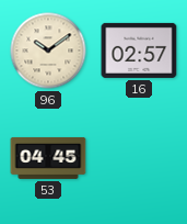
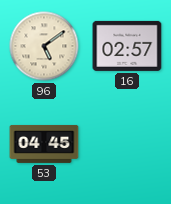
96: 10:09 -> 5:09
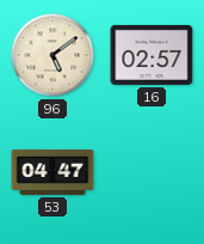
53: 04:45 -> 04:47
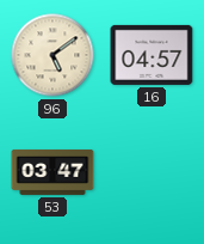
16: 02:57 -> 04:57
53: 04:47 -> 03:47
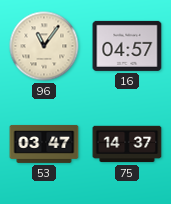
96: 5:09 -> 11:06
75: none -> 14:37
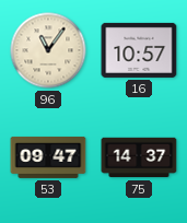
16: 04:57 -> 10:57
53: 03:47 -> 09:47
